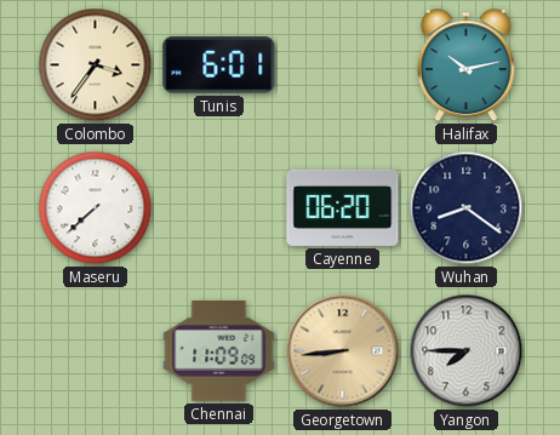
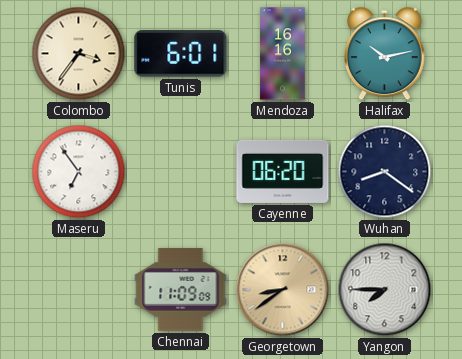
Mendoza: none -> 16:16
Maseru: 7:38 -> 6:54
Georgetown: 8:44 -> 8:39
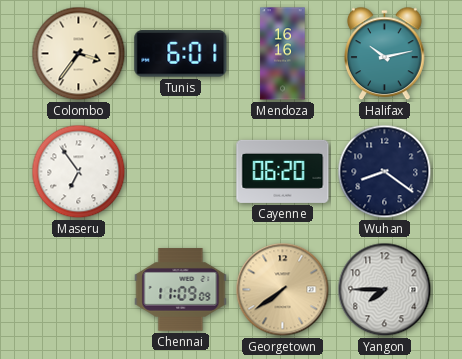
Georgetown: 8:39 -> 7:39
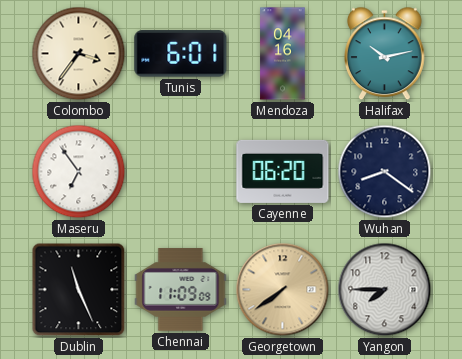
Mendoza: 16:16 -> 04:16
Dublin: none -> 11:26
